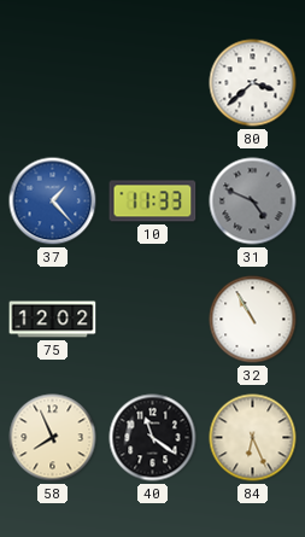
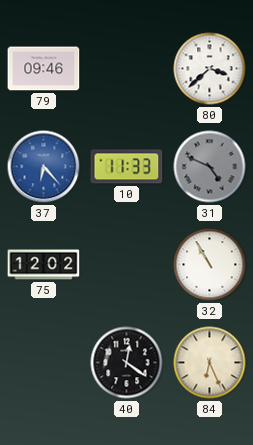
79: none -> 09:46
37: 1:23 -> 6:23
58: 7:56 -> none
40: 11:21 -> 12:21
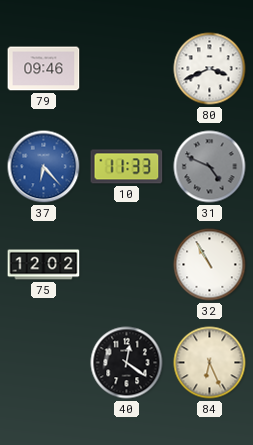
80: 3:38 -> 3:41
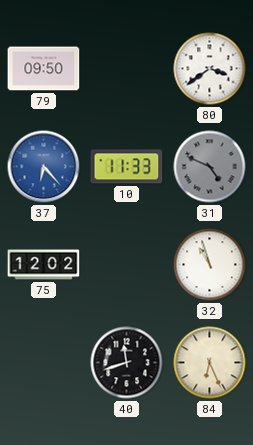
79: 09:46 -> 09:50
80: 3:41 -> 3:39
32: 10:55 -> 10:57
40: 12:21 -> 11:42
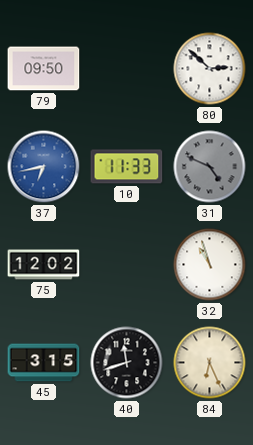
80: 3:39 -> 2:52
37: 6:23 -> 6:43
45: none -> 3:15
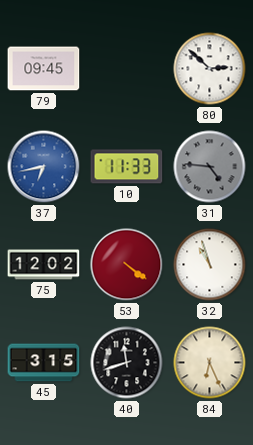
79: 09:50 -> 09:45
31: 4:49 -> 4:46
53: none -> 4:21
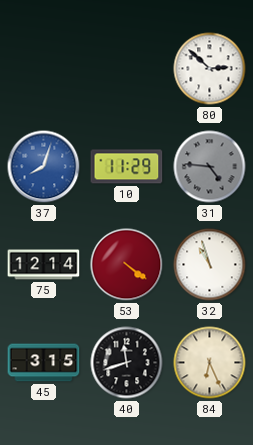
79: 09:45 -> none
37: 6:43 -> 8:03
10: 11:33 -> 11:29
75: 12:02 -> 12:14
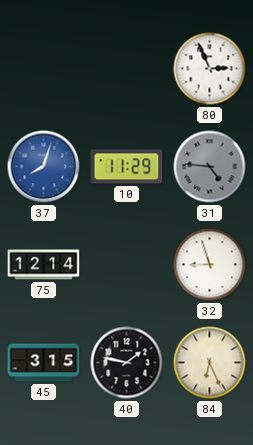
80: 2:52 -> 2:56
53: 4:21 -> none
32: 10:57 -> 8:57
40: 11:42 -> 1:47
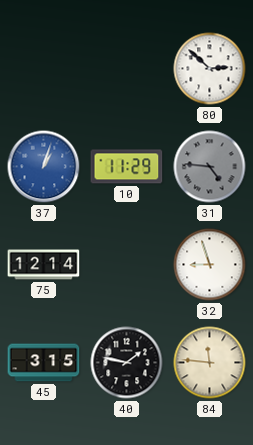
80: 2:56 -> 2:52
37: 8:03 -> 1:03
84: 6:26 -> 11:46
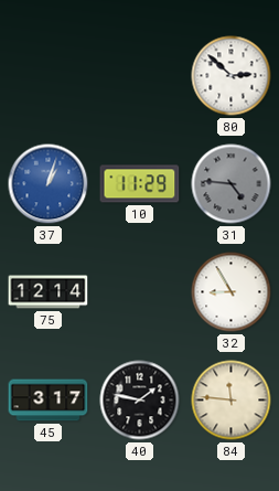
32: 8:57 -> 8:55
45: 3:15 -> 3:17
